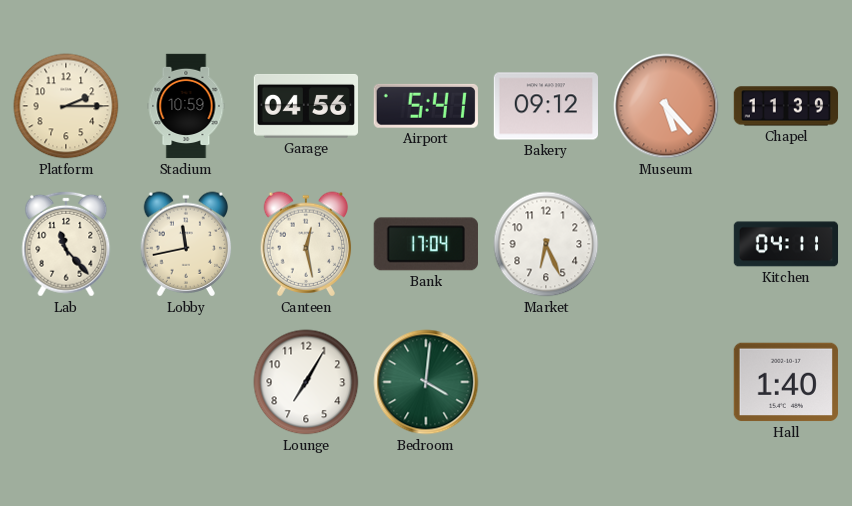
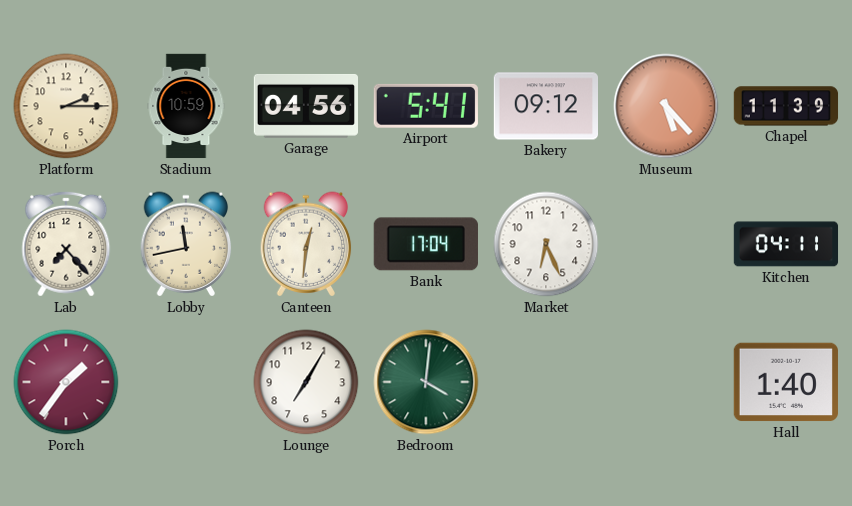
Lab: 11:23 -> 7:23
Canteen: 12:28 -> 12:31
Porch: none -> 1:36
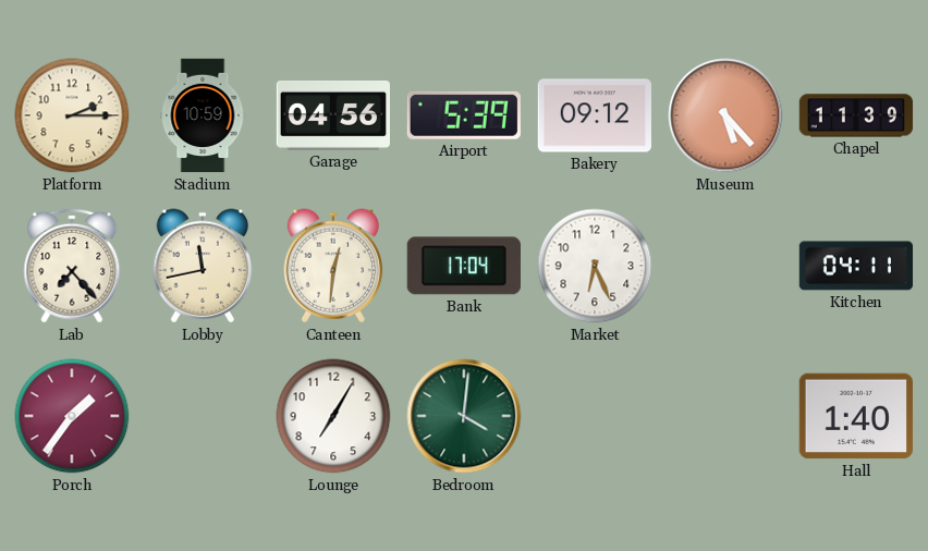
Airport: 5:41 -> 5:39
